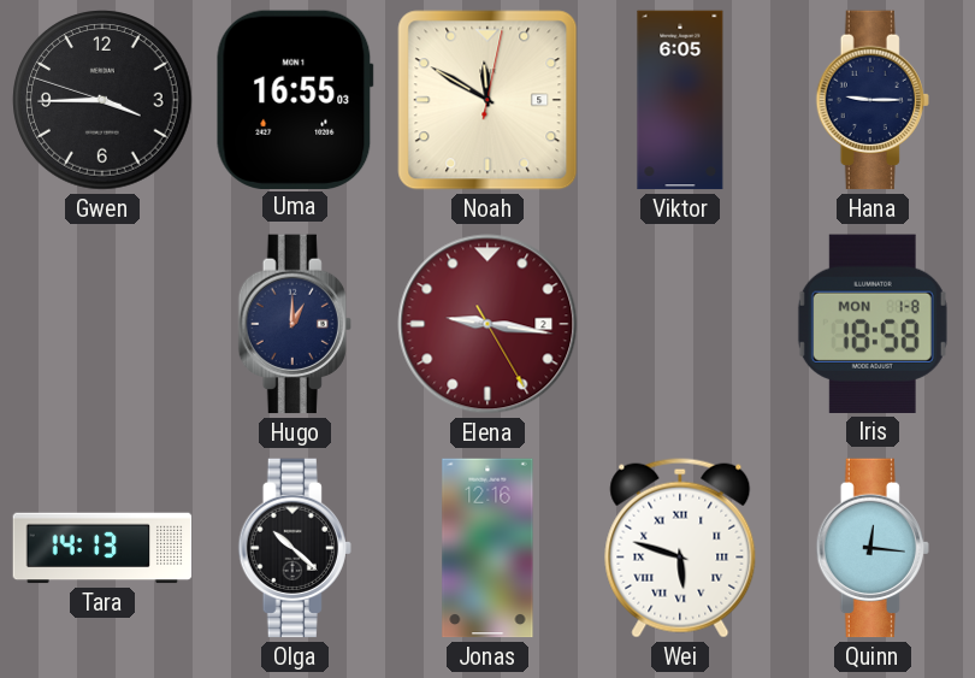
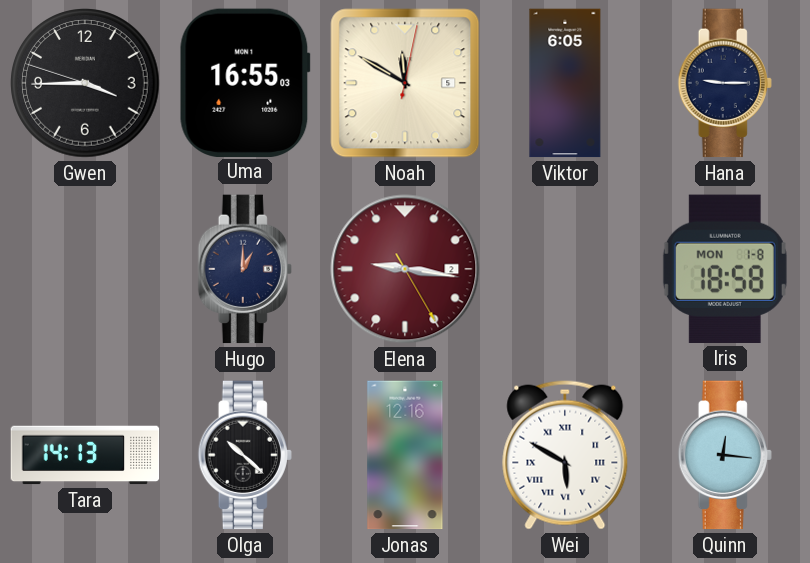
Wei: 5:48 -> 5:50
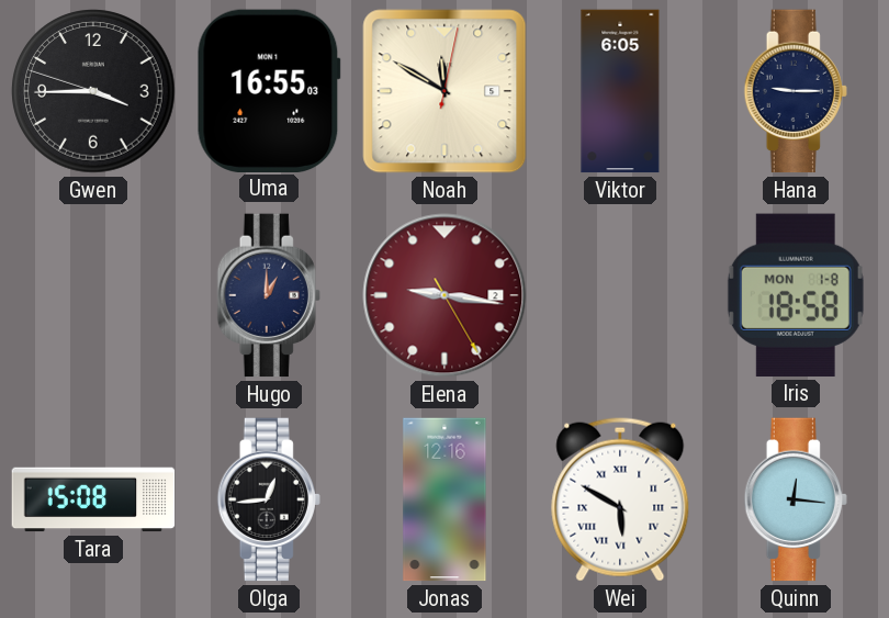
Tara: 14:13 -> 15:08
Olga: 10:22 -> 12:44
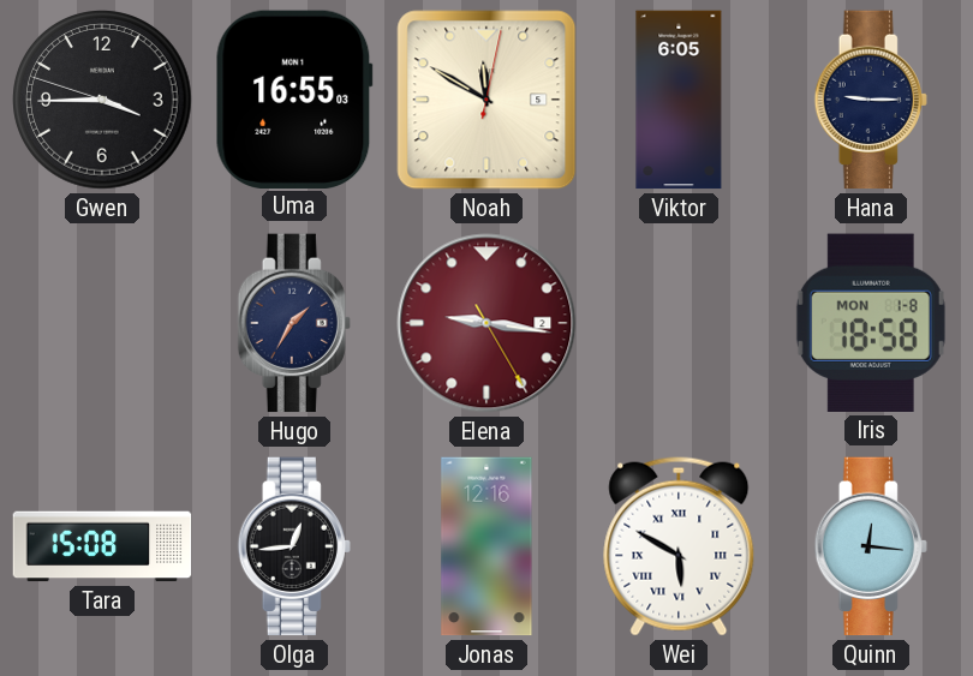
Hugo: 1:00 -> 1:35
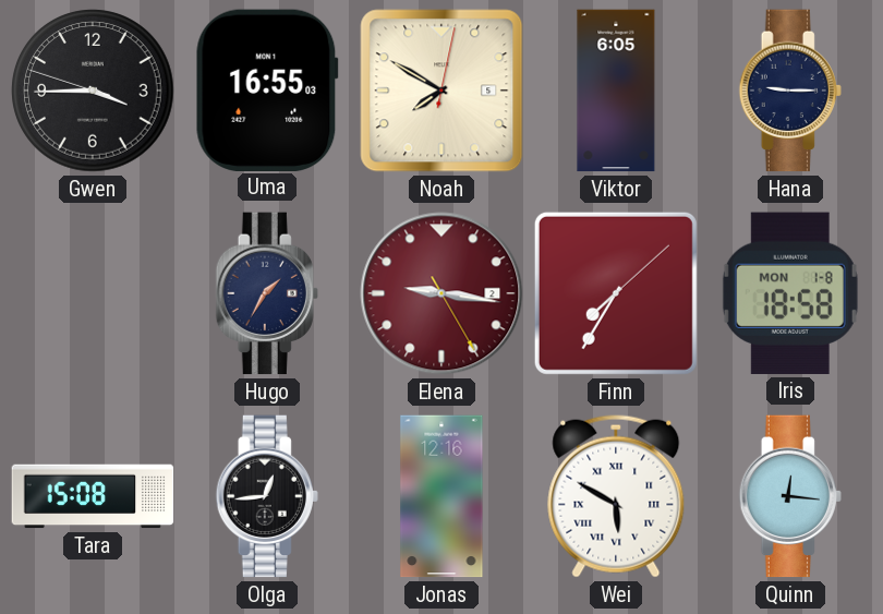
Noah: 11:50 -> 7:50
Finn: none -> 7:35
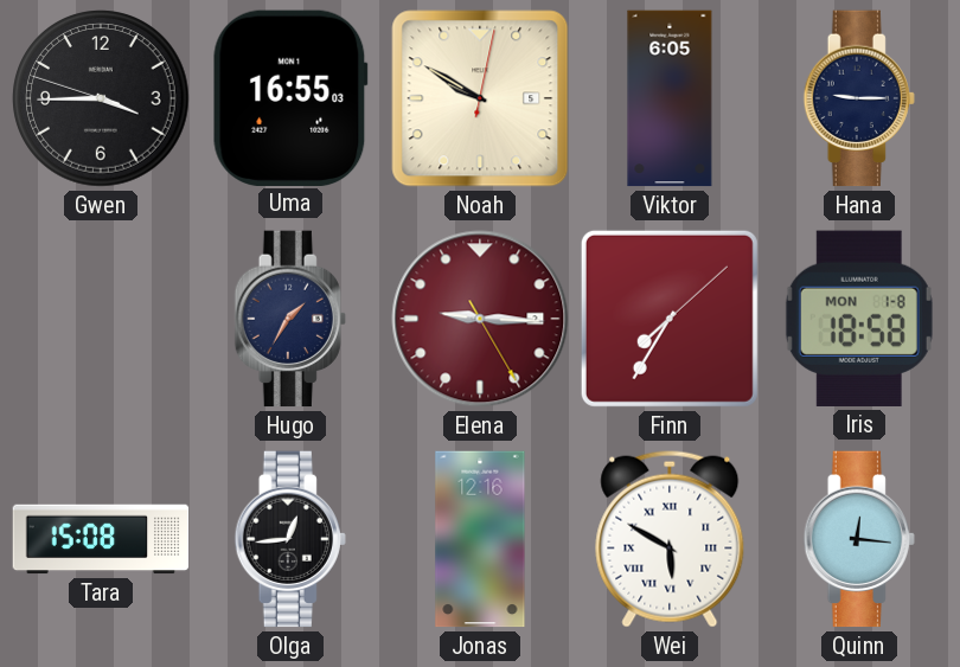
Noah: 7:50 -> 9:50
Elena: 9:16 -> 9:15
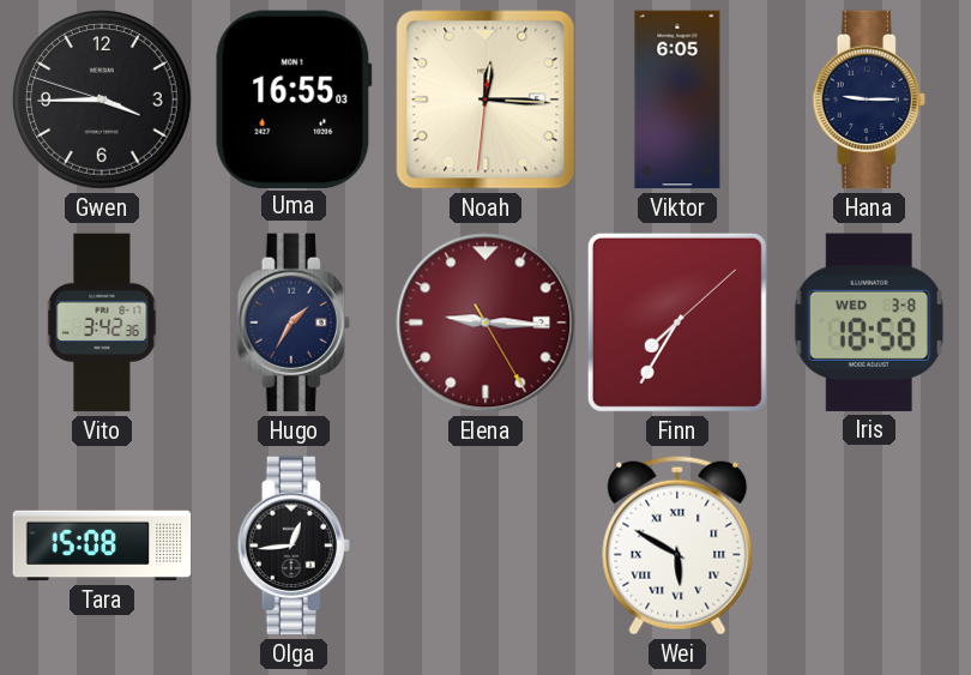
Noah: 9:50 -> 12:15
Vito: none -> 3:42
Iris date: MON 1-8 -> WED 3-8
Jonas: 12:16 -> none
Quinn: 12:16 -> none
